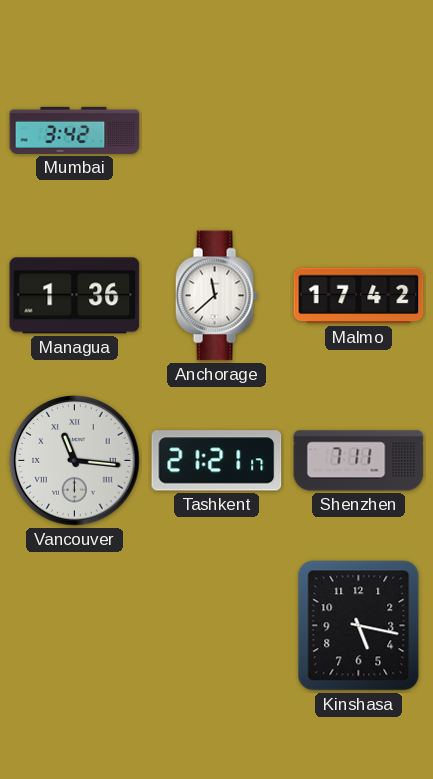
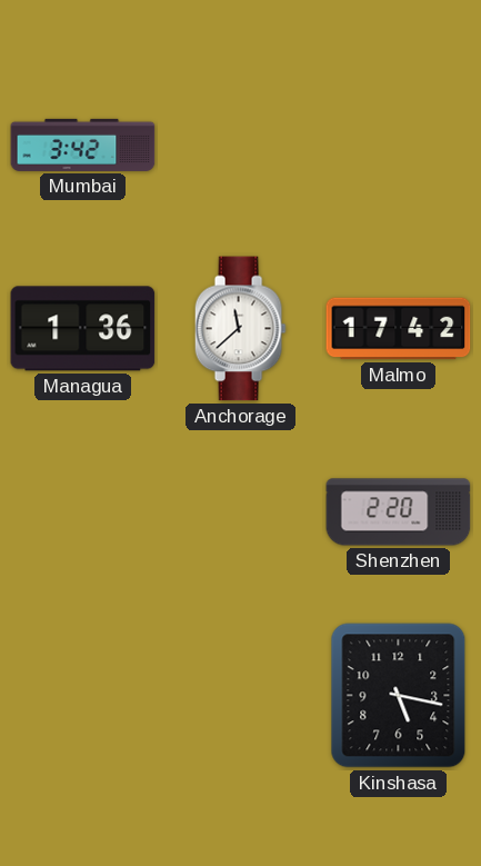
Vancouver: 11:16 -> none
Tashkent: 21:21 -> none
Shenzhen: 7:11 -> 2:20
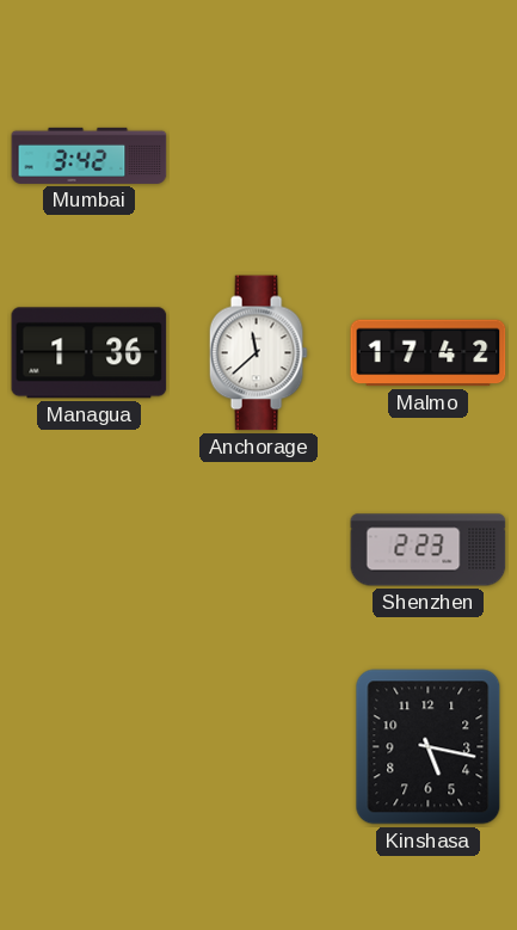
Shenzhen: 2:20 -> 2:23
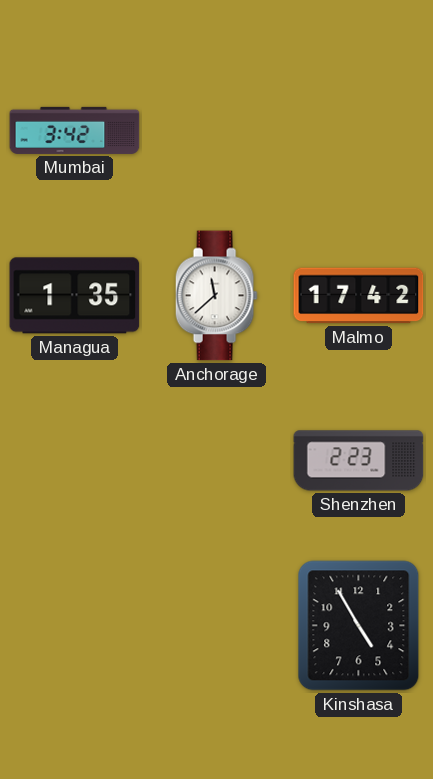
Managua: 1:36 -> 1:35
Kinshasa: 5:17 -> 4:55
